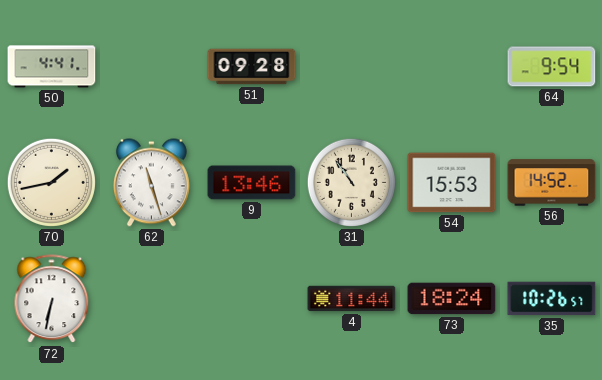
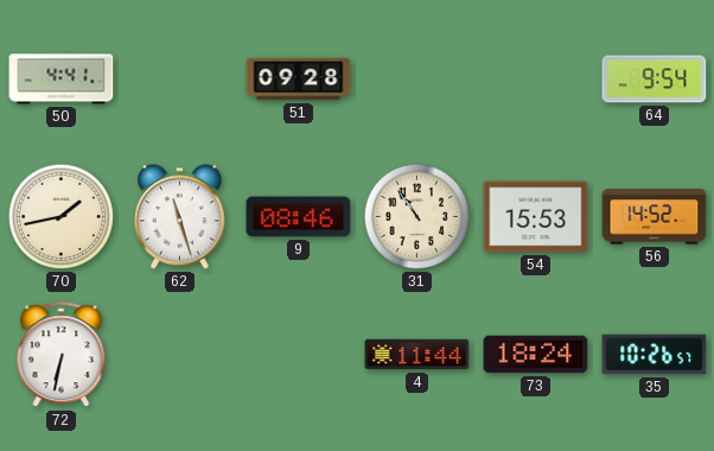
9: 13:46 -> 08:46
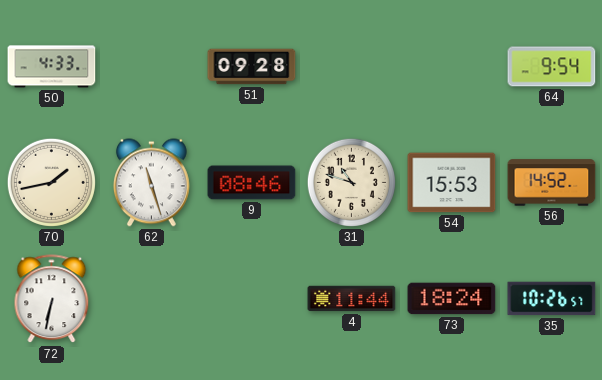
50: 4:41 -> 4:33
31: 10:54 -> 10:48
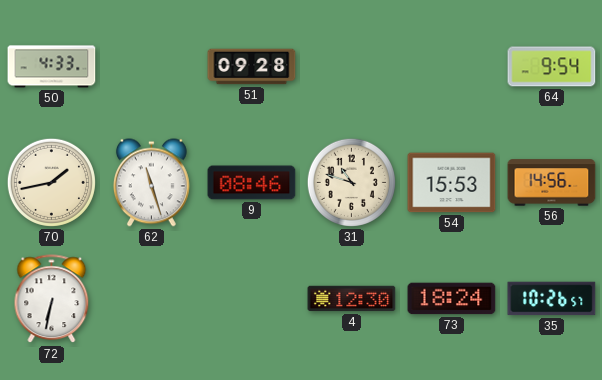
56: 14:52 -> 14:56
4: 11:44 -> 12:30
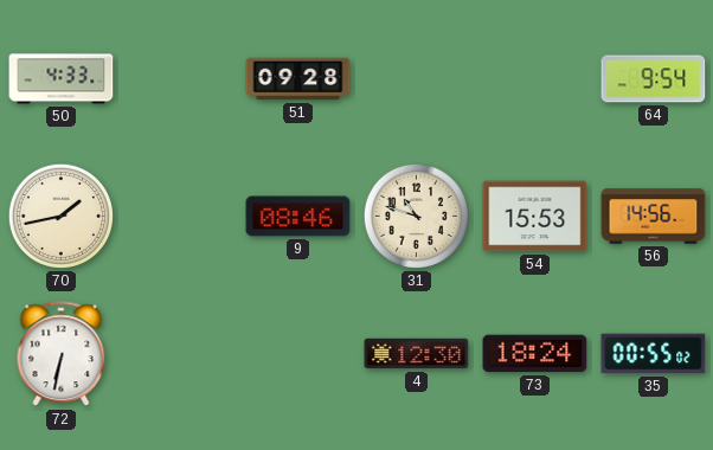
62: 11:27 -> none
35: 10:26 -> 00:55
